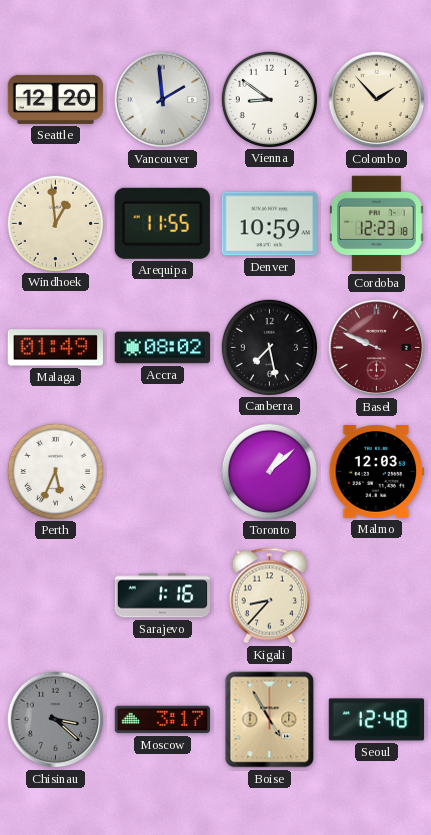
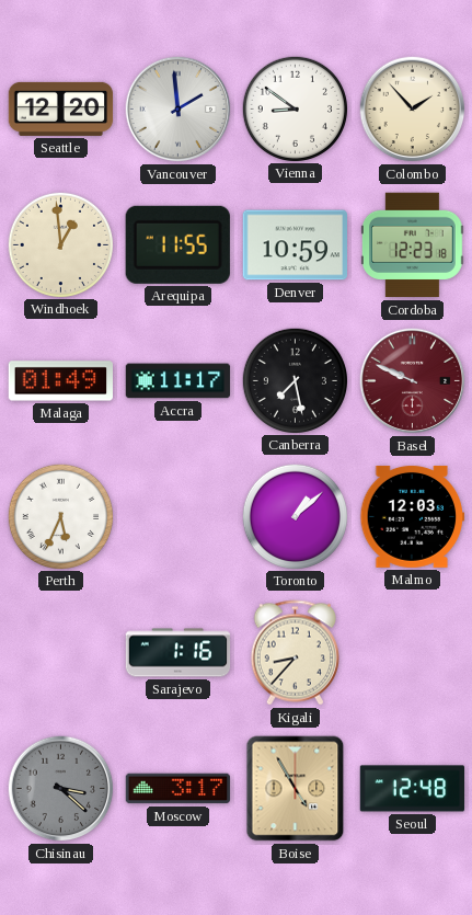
Accra: 08:02 -> 11:17
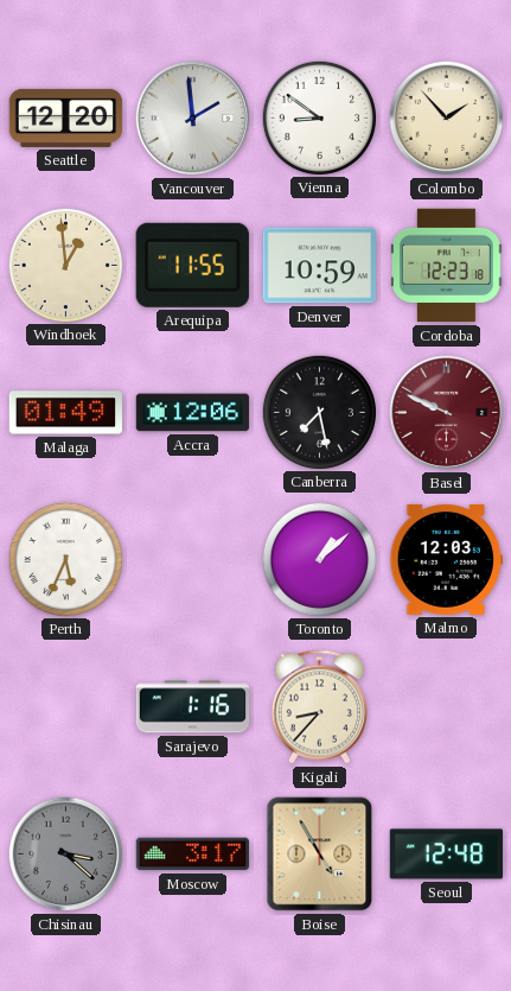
Accra: 11:17 -> 12:06
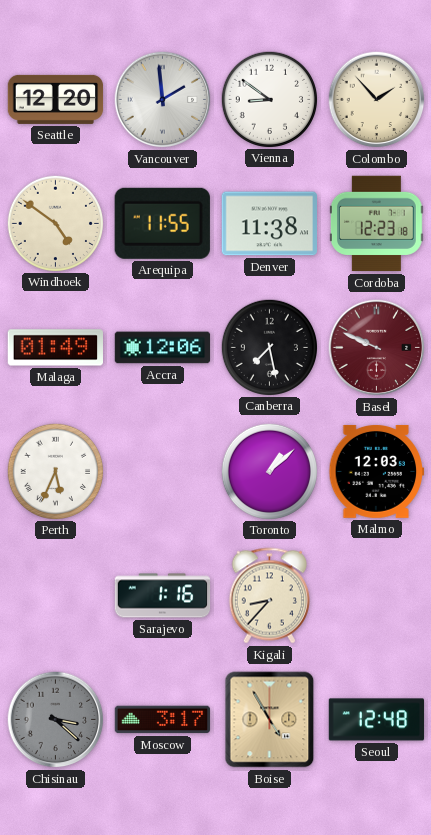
Windhoek: 12:59 -> 4:51
Denver: 10:59 -> 11:38
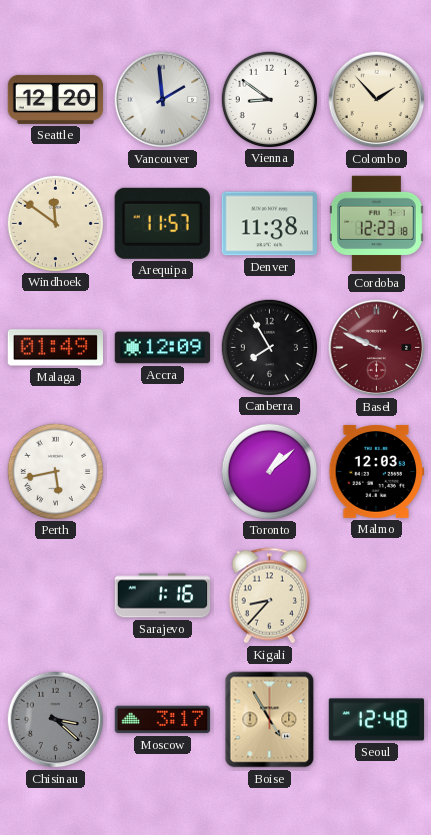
Windhoek: 4:51 -> 11:51
Arequipa: 11:55 -> 11:57
Accra: 12:06 -> 12:09
Canberra: 7:28 -> 7:55
Perth: 5:34 -> 5:43
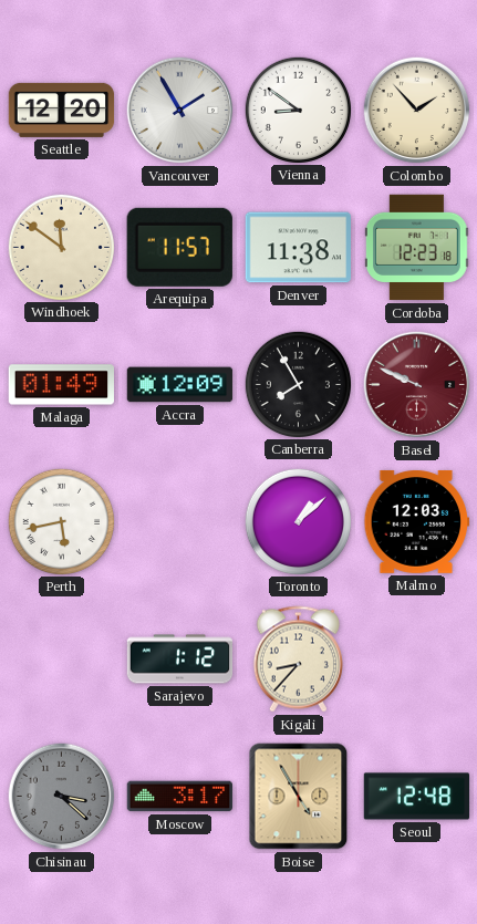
Vancouver: 1:59 -> 1:55
Sarajevo: 1:16 -> 1:12
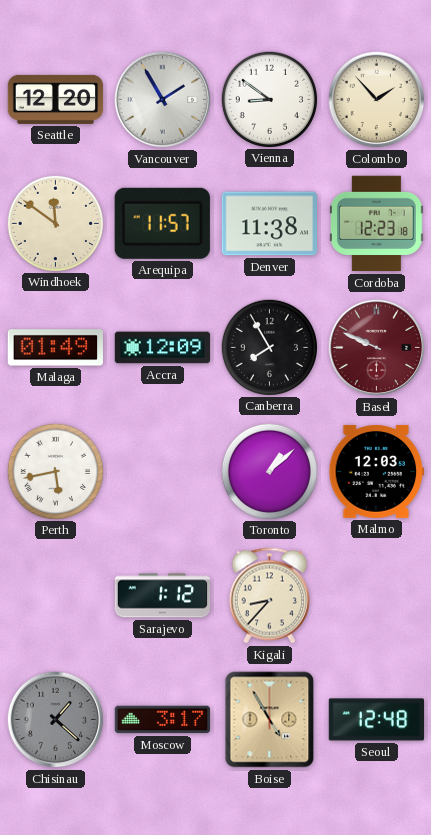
Chisinau: 3:22 -> 1:22
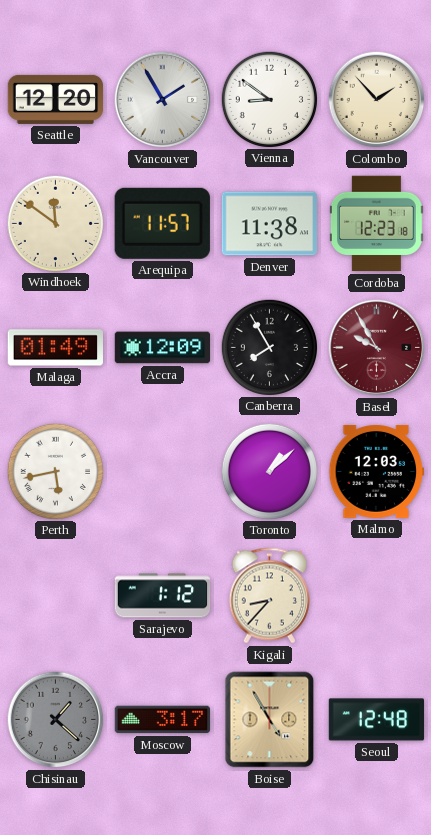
Basel: 9:49 -> 9:55
